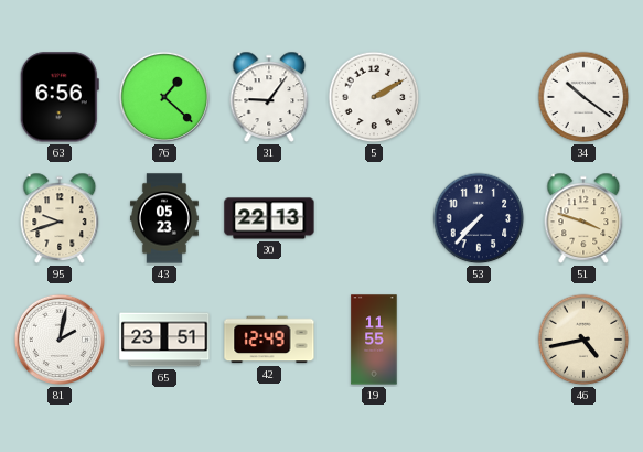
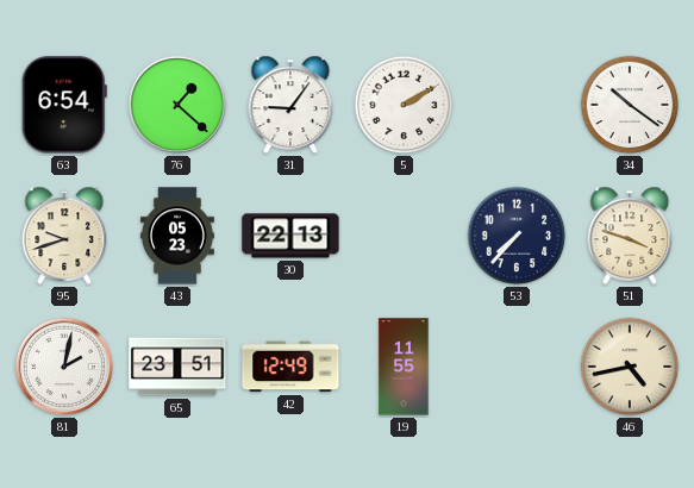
63: 6:56 -> 6:54
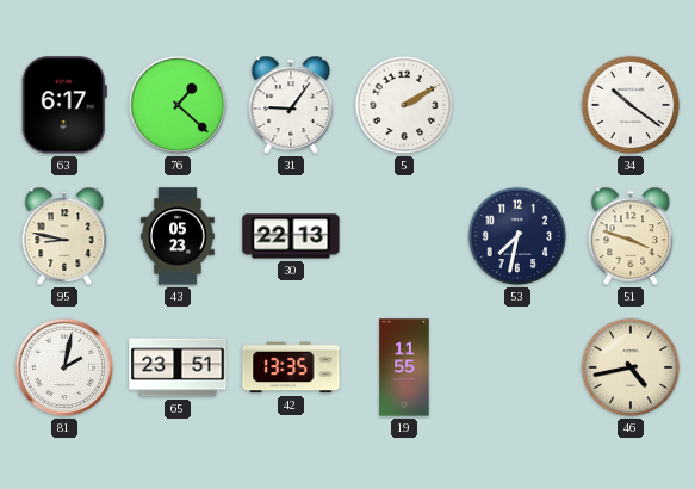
63: 6:54 -> 6:17
95: 9:42 -> 8:47
53: 7:37 -> 7:32
42: 12:49 -> 13:35
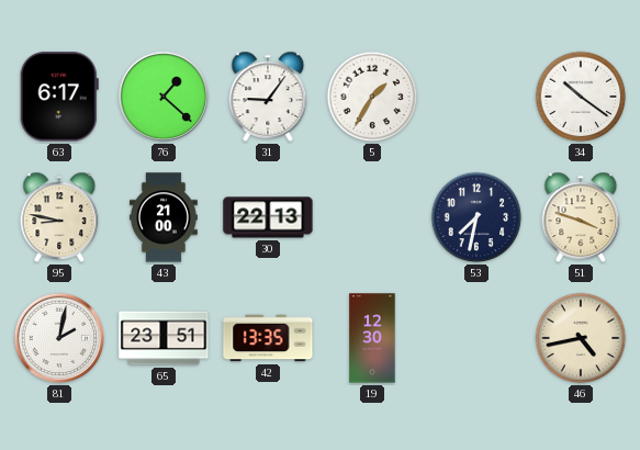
5: 2:10 -> 1:35
43: 05:23 -> 21:00
19: 11:55 -> 12:30
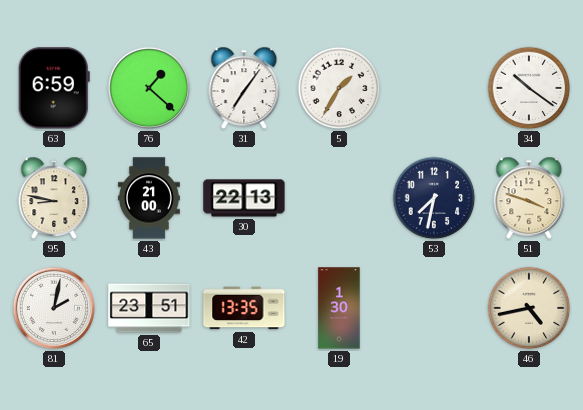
63: 6:17 -> 6:59
31: 9:06 -> 7:06
19: 12:30 -> 1:30
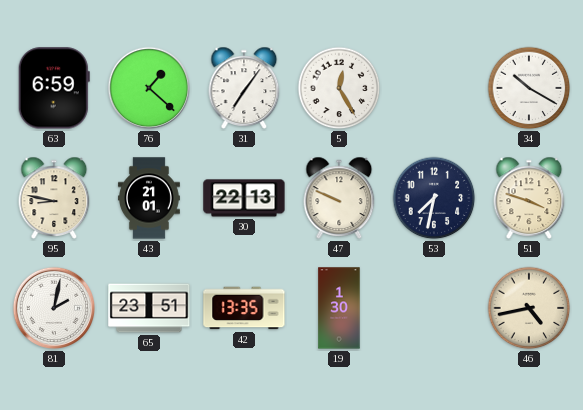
5: 1:35 -> 12:25
34: 10:21 -> 10:20
43: 21:00 -> 21:01
47: none -> 9:49
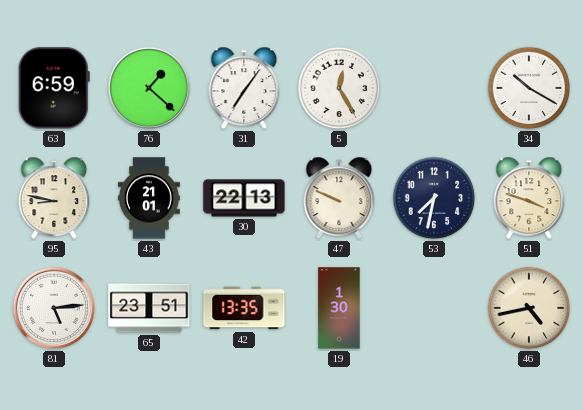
81: 2:02 -> 5:14
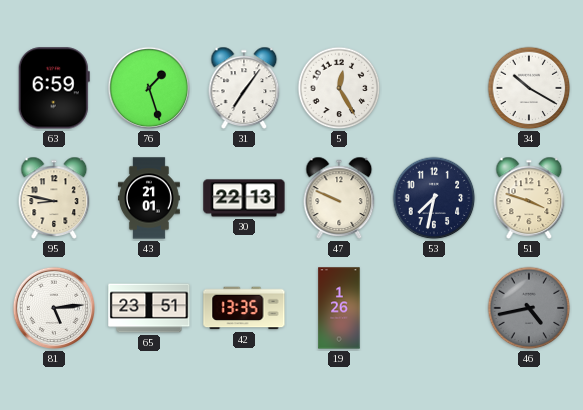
76: 1:22 -> 1:27
19: 1:30 -> 1:26
46 dial: cream -> grey
